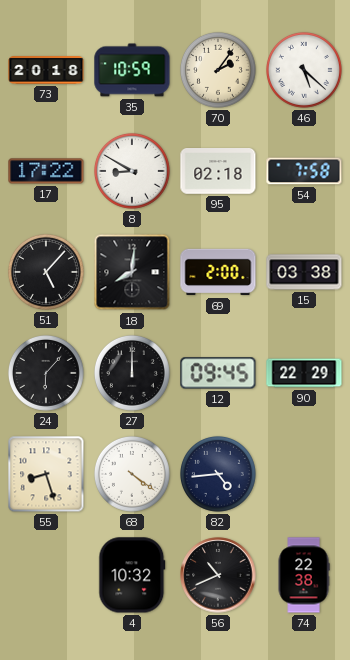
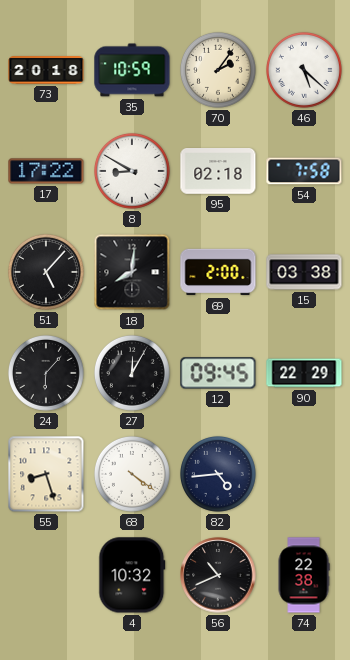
27: 12:00 -> 12:05
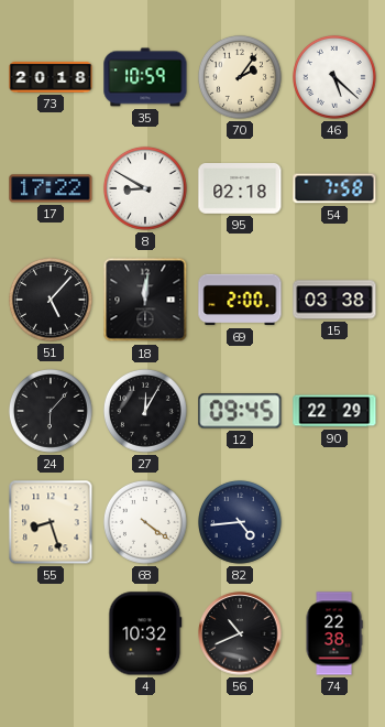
18: 8:01 -> 12:01
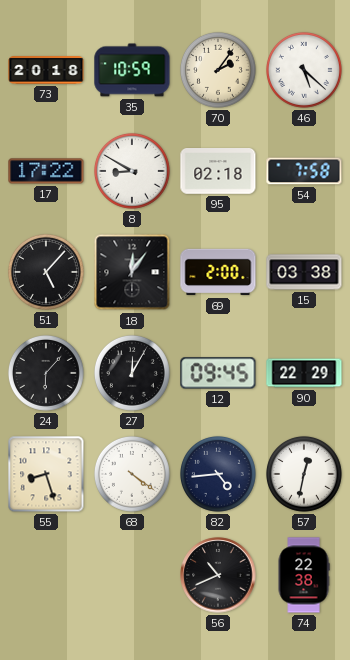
18: 12:01 -> 12:06
57: none -> 12:32
4: 10:32 -> none
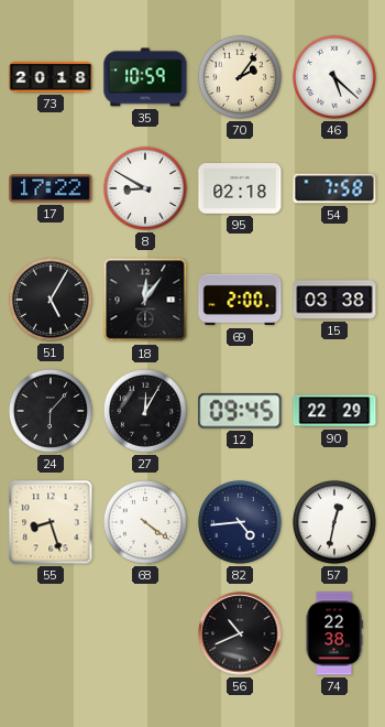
51: 5:07 -> 5:05
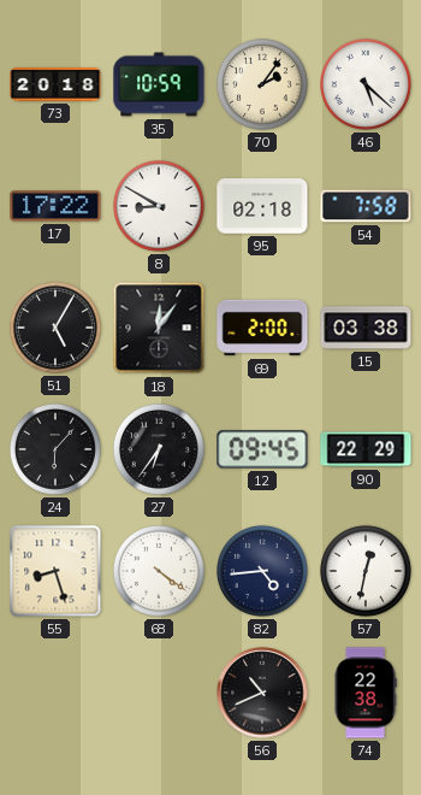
27: 12:05 -> 6:36
